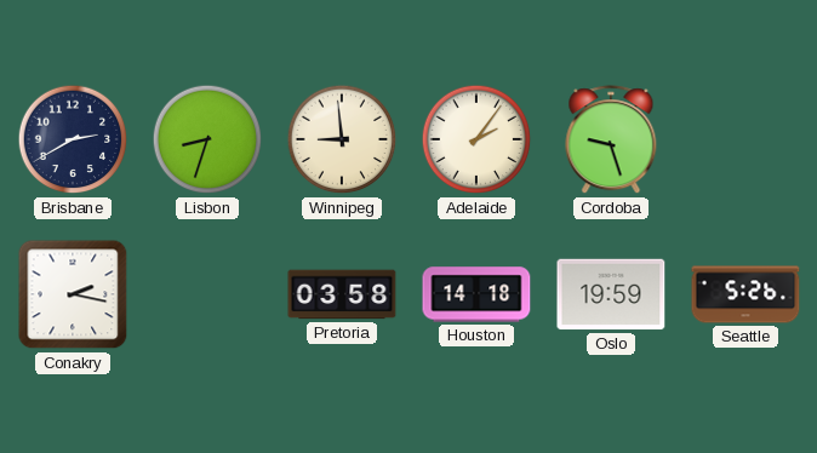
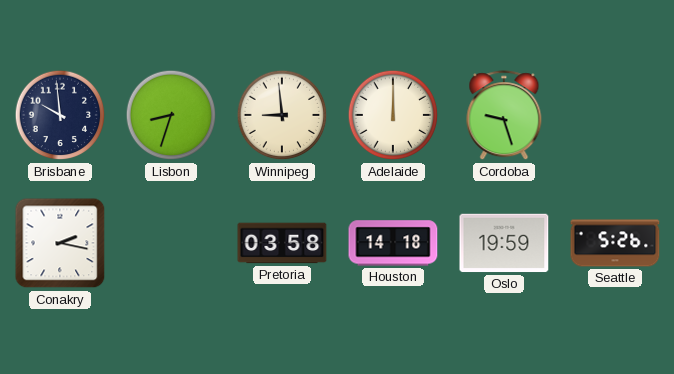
Brisbane: 2:40 -> 9:59
Adelaide: 2:06 -> 12:00
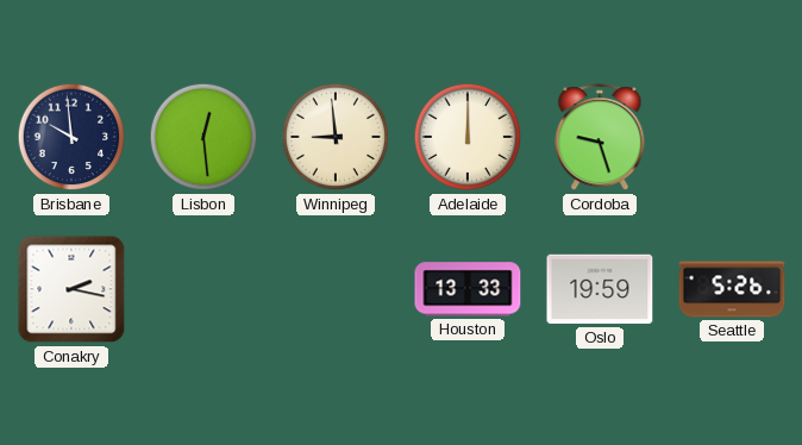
Lisbon: 8:33 -> 12:29
Pretoria: 03:58 -> none
Houston: 14:18 -> 13:33
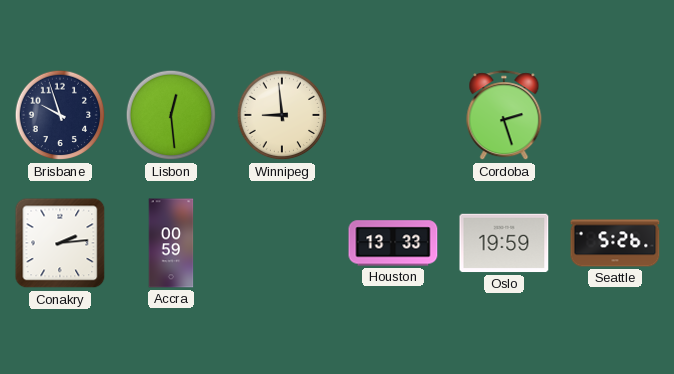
Brisbane: 9:59 -> 9:57
Adelaide: 12:00 -> none
Cordoba: 9:27 -> 2:27
Conakry: 2:17 -> 2:14
Accra: none -> 00:59
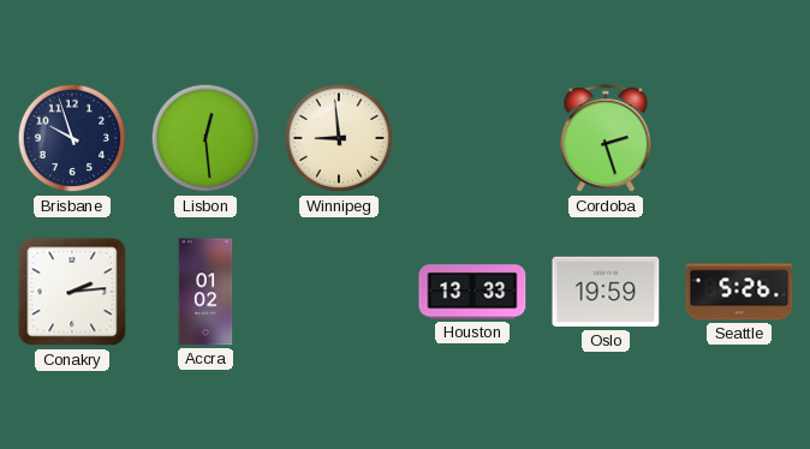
Accra: 00:59 -> 01:02
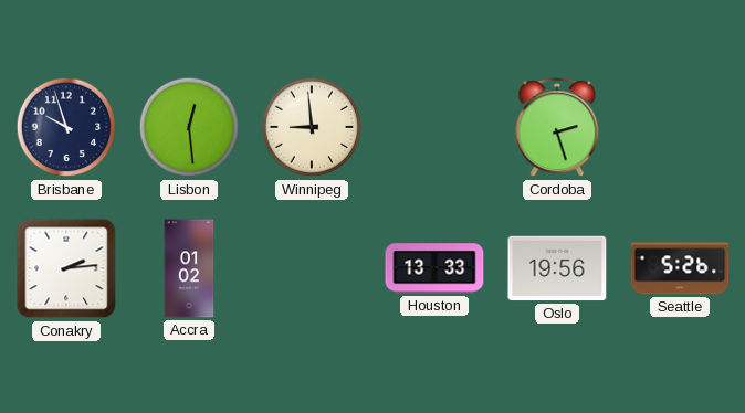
Oslo: 19:59 -> 19:56
